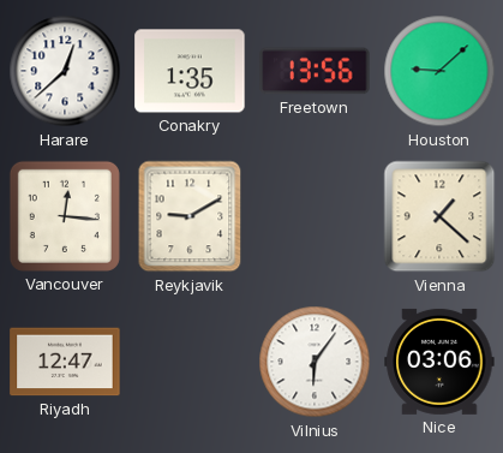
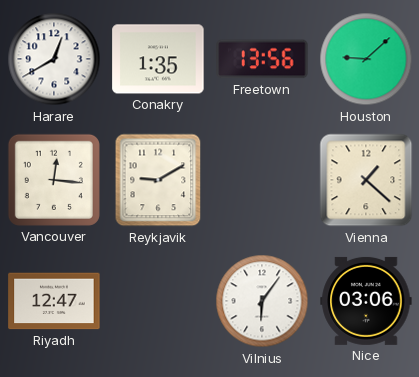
Harare: 12:38 -> 12:40
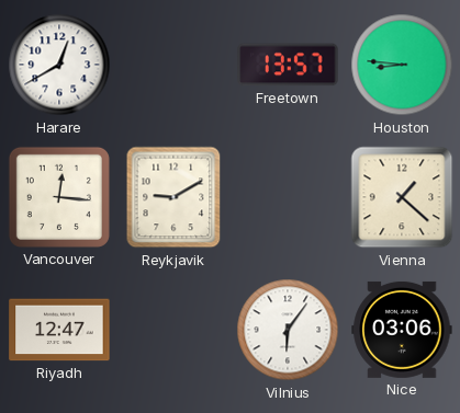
Conakry: 1:35 -> none
Freetown: 13:56 -> 13:57
Houston: 9:08 -> 8:46
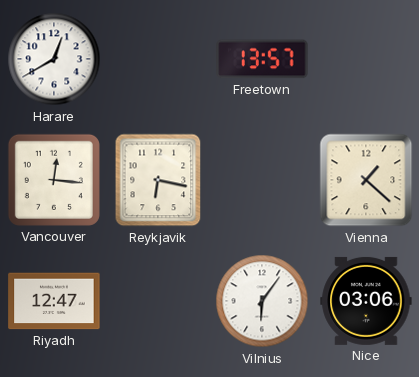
Houston: 8:46 -> none
Reykjavik: 9:10 -> 6:17
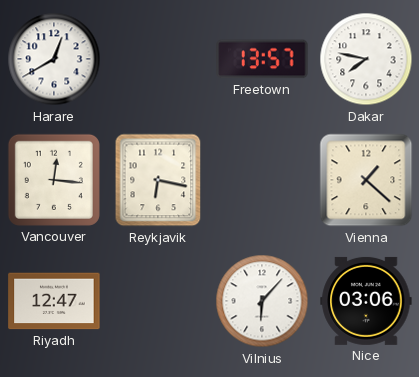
Dakar: none -> 7:47
Vilnius: 6:06 -> 6:07
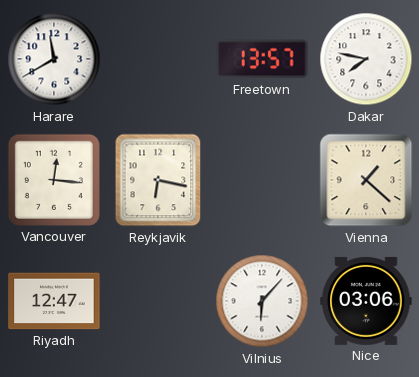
Harare: 12:40 -> 11:40
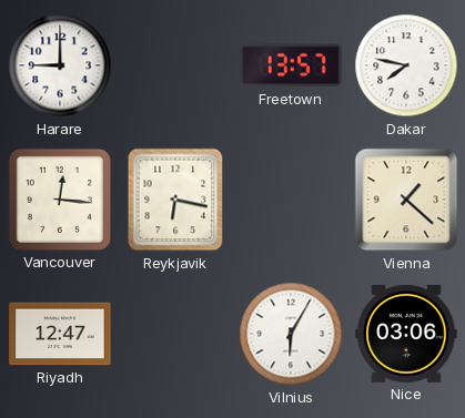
Harare: 11:40 -> 9:00
Vilnius: 6:07 -> 6:05
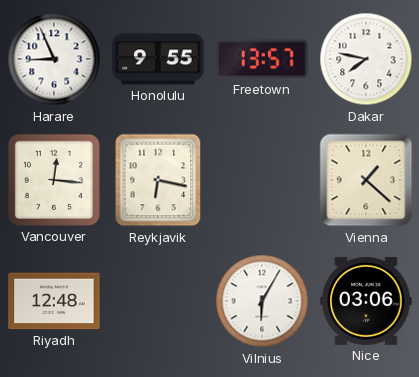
Harare: 9:00 -> 8:56
Honolulu: none -> 9:55
Riyadh: 12:47 -> 12:48
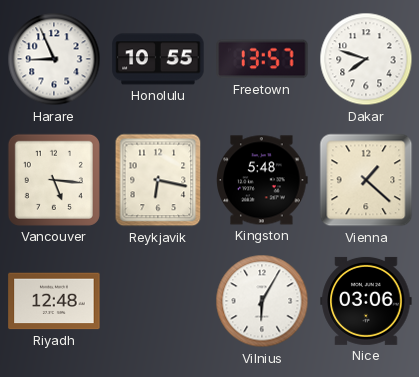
Honolulu: 9:55 -> 10:55
Dakar: 7:47 -> 7:48
Vancouver: 12:16 -> 5:16
Kingston: none -> 5:48
